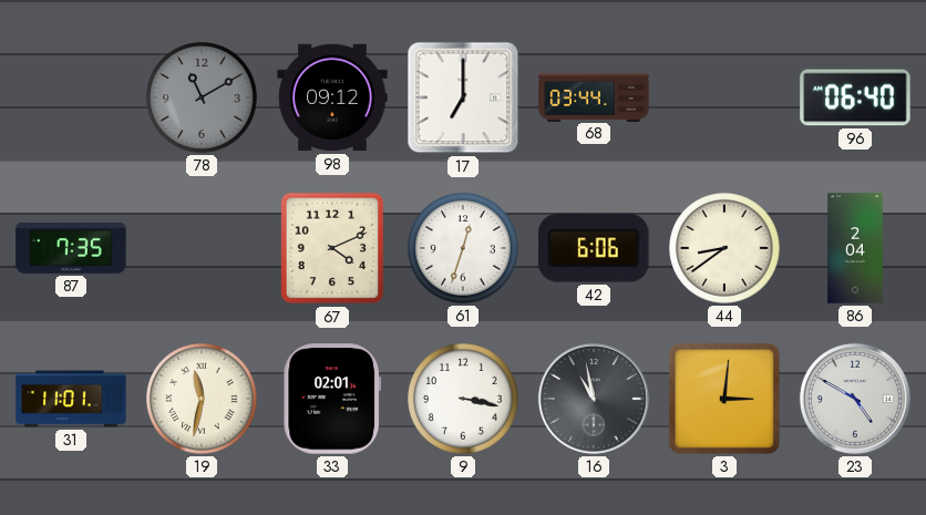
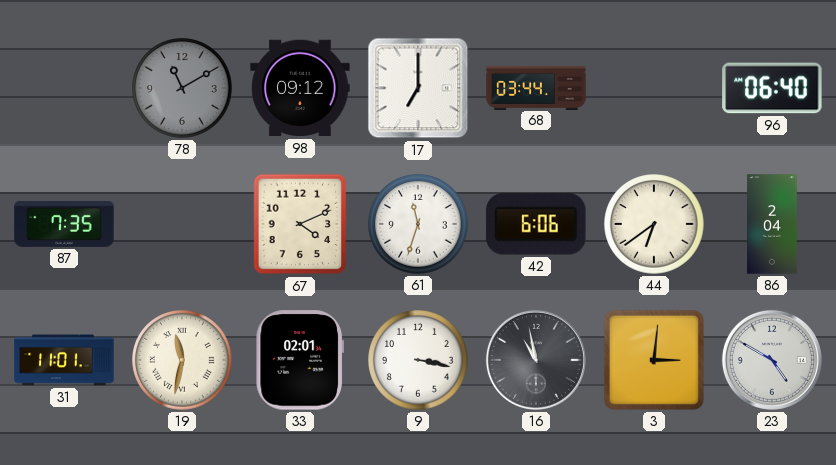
61: 12:33 -> 11:33
44: 8:39 -> 6:39
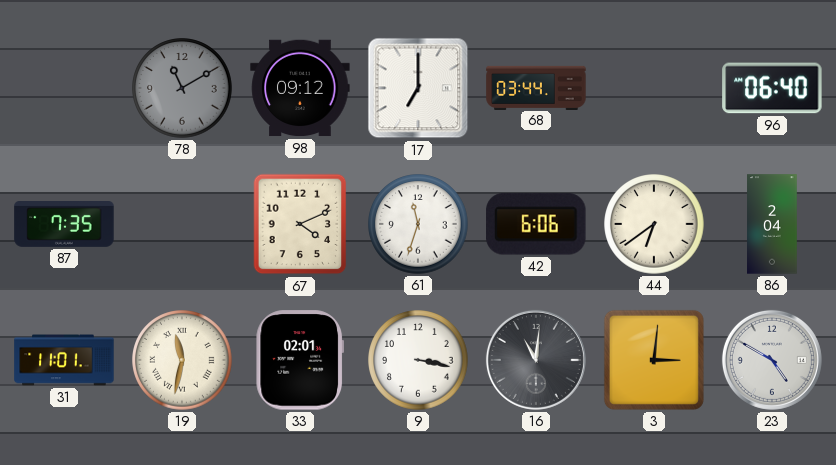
16: 10:58 -> 11:01
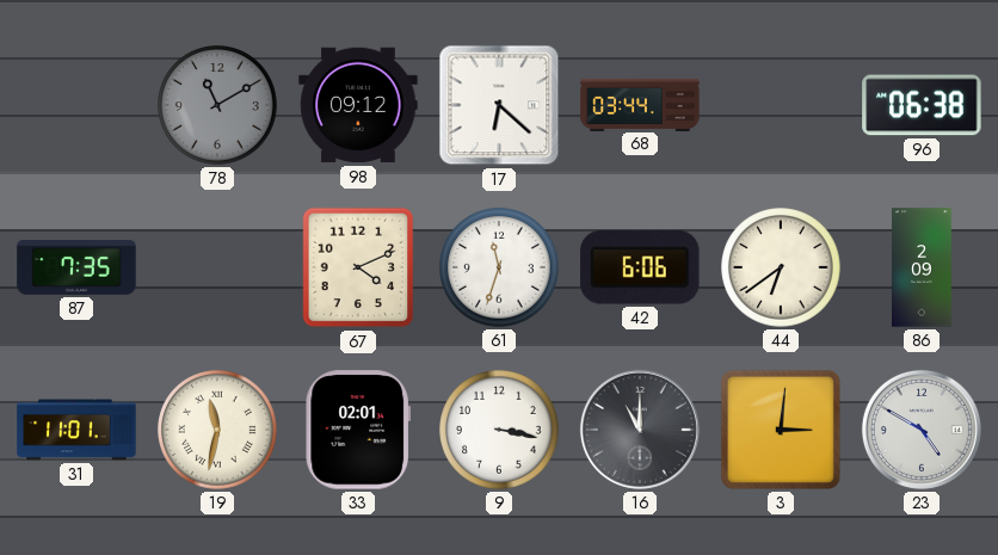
17: 7:00 -> 6:22
96: 06:40 -> 06:38
86: 2:04 -> 2:09
16: 11:01 -> 11:00
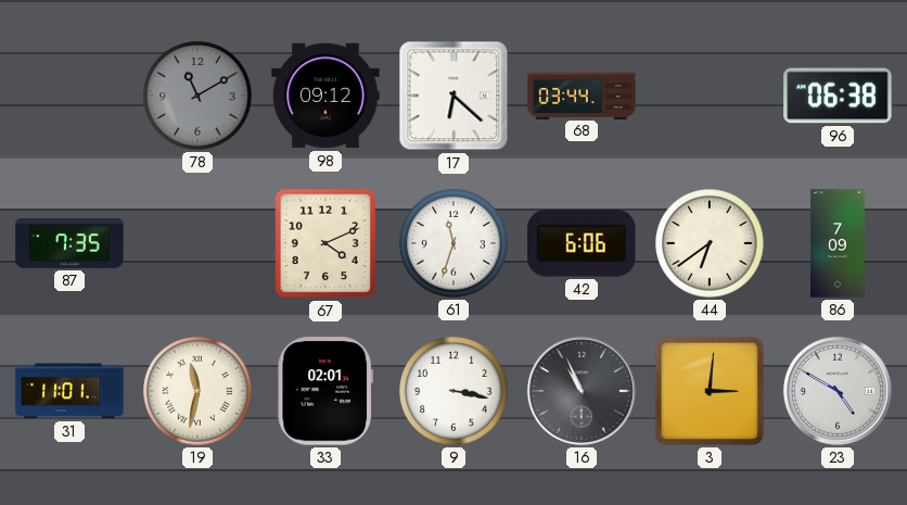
86: 2:09 -> 7:09
16: 11:00 -> 10:56
